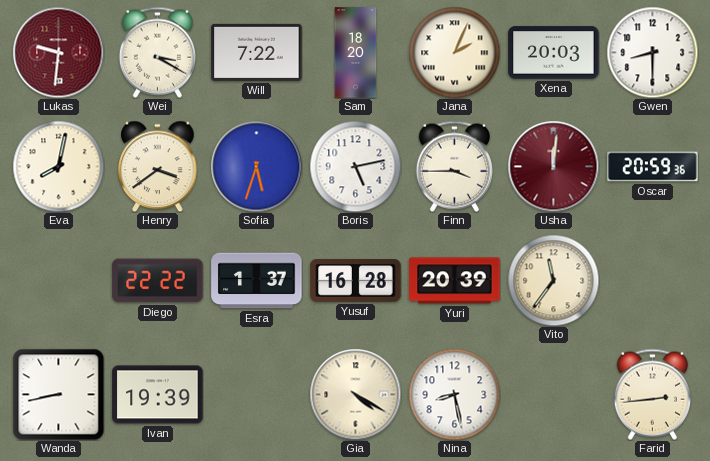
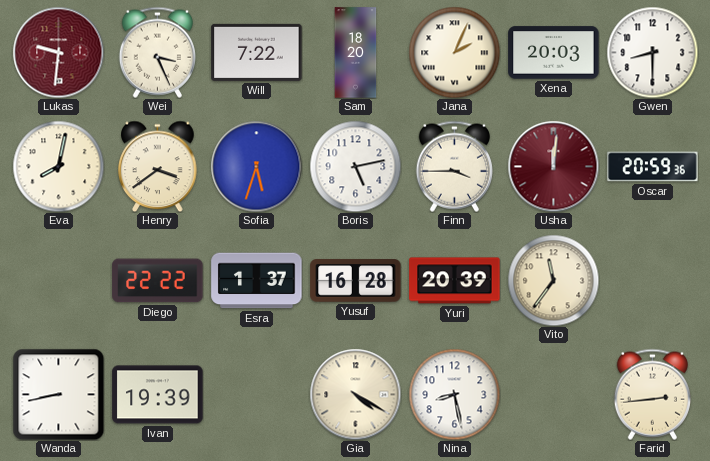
Wei: 3:20 -> 3:26
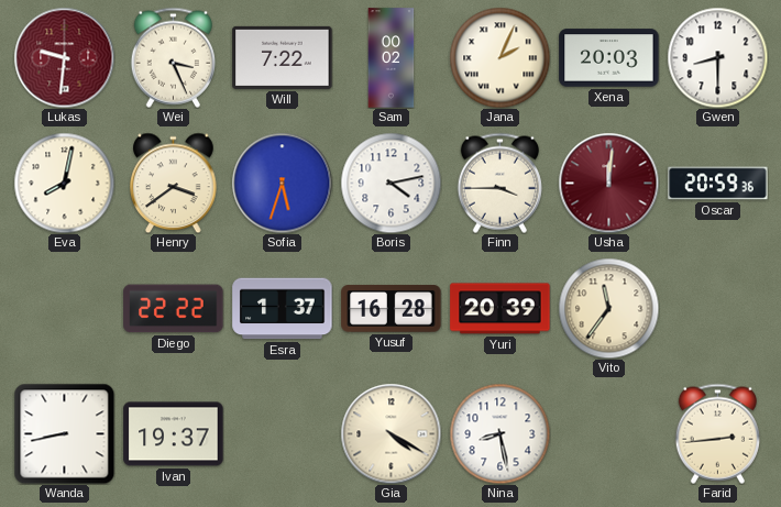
Sam: 18:20 -> 00:02
Boris: 5:13 -> 4:13
Ivan: 19:39 -> 19:37
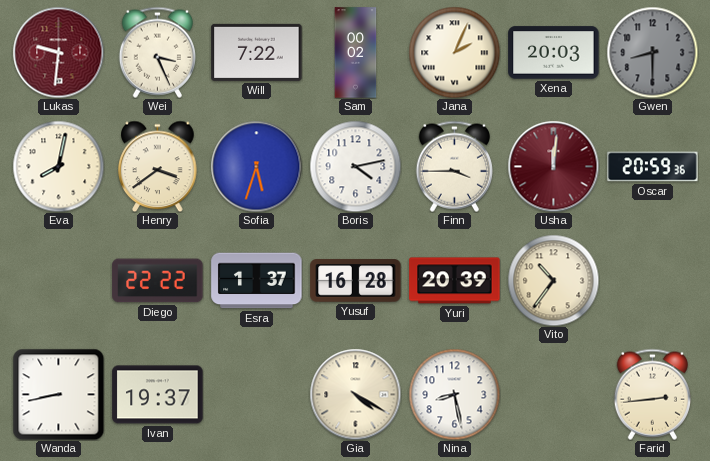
Gwen dial: white -> grey
Vito: 11:36 -> 10:36
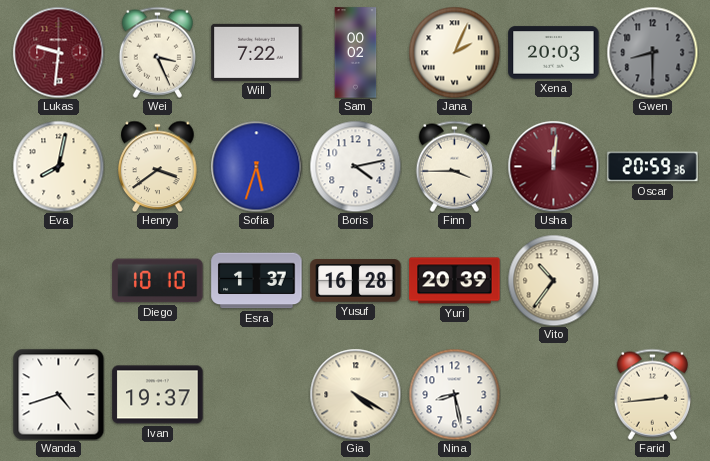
Diego: 22:22 -> 10:10
Wanda: 8:43 -> 4:42
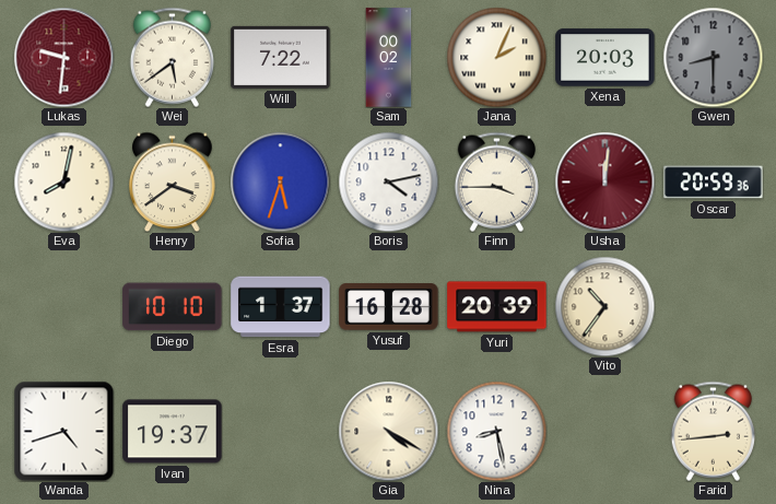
Wei: 3:26 -> 5:39
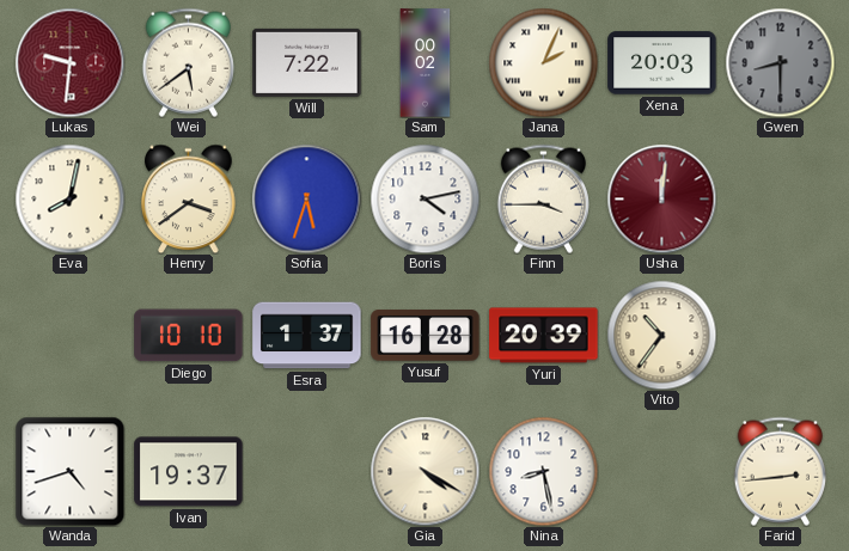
Oscar: 20:59 -> none
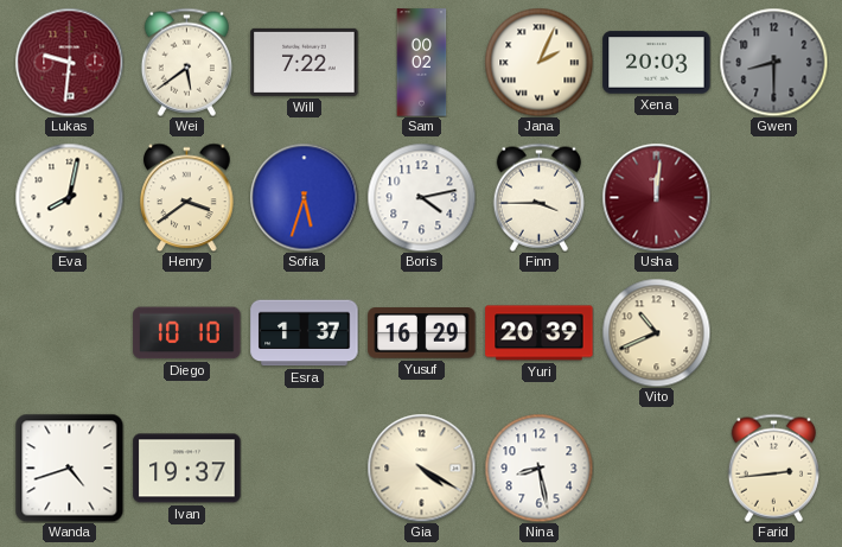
Yusuf: 16:28 -> 16:29
Vito: 10:36 -> 10:41
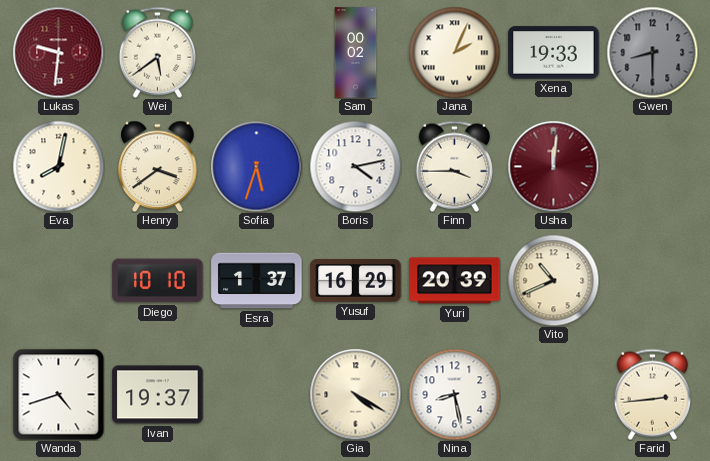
Will: 7:22 -> none
Xena: 20:03 -> 19:33
